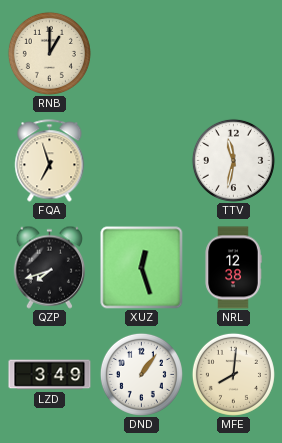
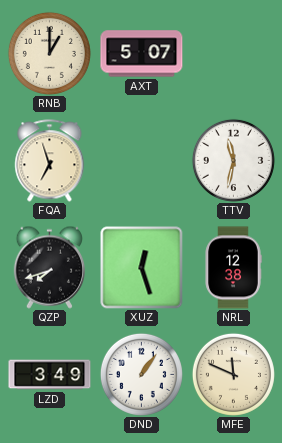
AXT: none -> 5:07
MFE: 8:01 -> 11:49
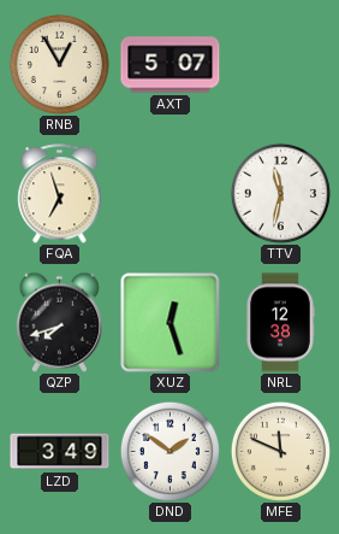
RNB: 1:00 -> 12:55
DND: 1:06 -> 1:51
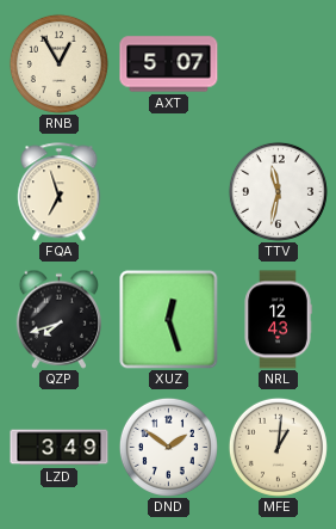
NRL: 12:38 -> 12:43
MFE: 11:49 -> 1:01
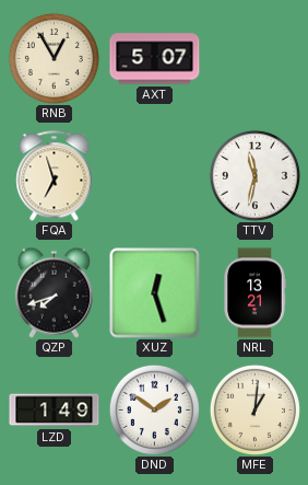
NRL: 12:43 -> 13:21
LZD: 3:49 -> 1:49
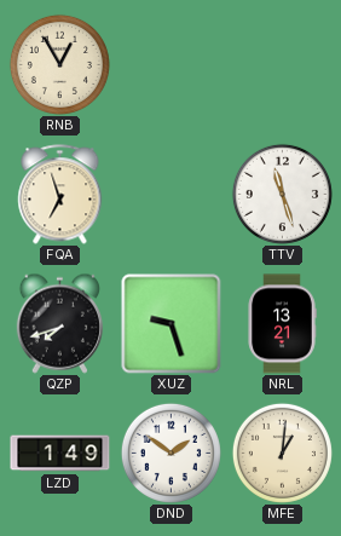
AXT: 5:07 -> none
TTV: 11:32 -> 11:27
XUZ: 12:27 -> 9:27
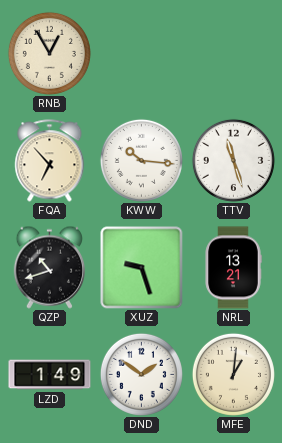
FQA: 6:57 -> 6:53
KWW: none -> 10:16
QZP: 7:42 -> 10:42
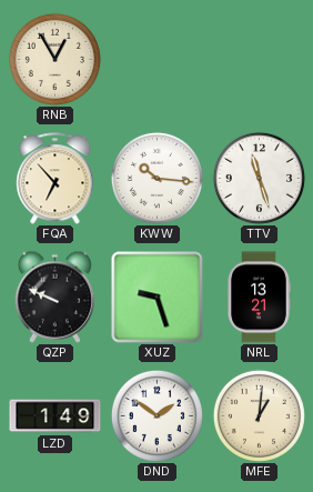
QZP: 10:42 -> 9:49
